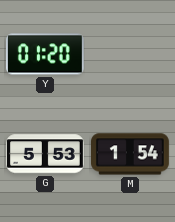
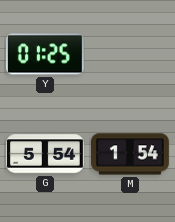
Y: 01:20 -> 01:25
G: 5:53 -> 5:54
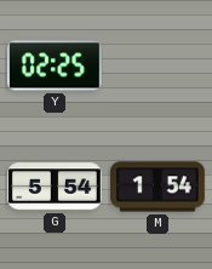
Y: 01:25 -> 02:25
